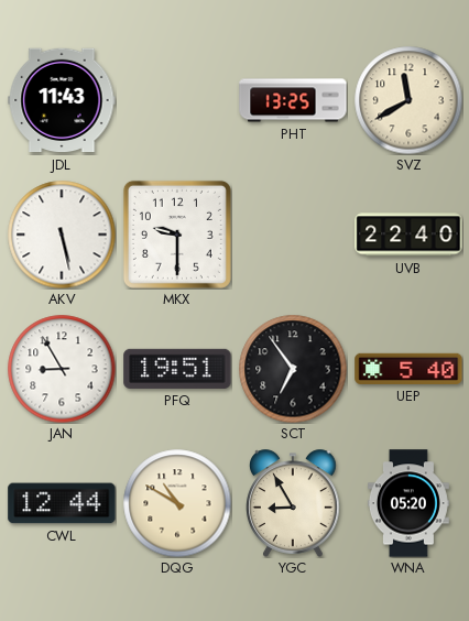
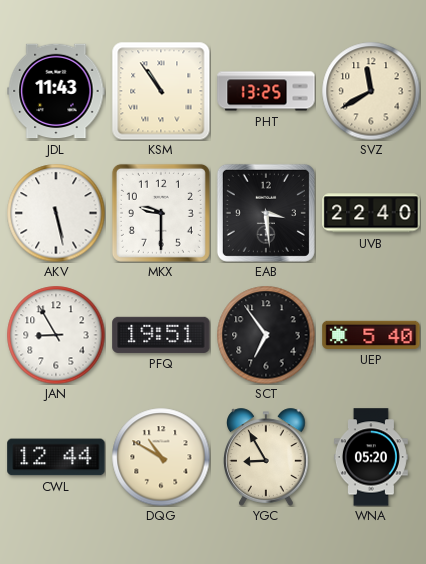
KSM: none -> 10:54
EAB: none -> 3:29
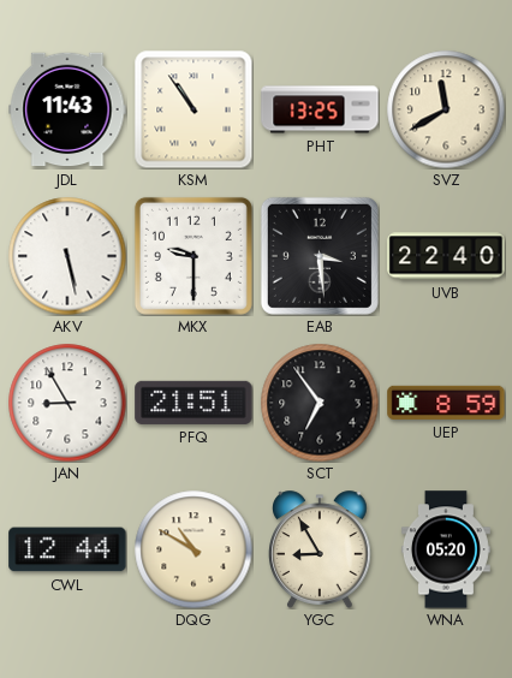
PFQ: 19:51 -> 21:51
UEP: 5:40 -> 8:59
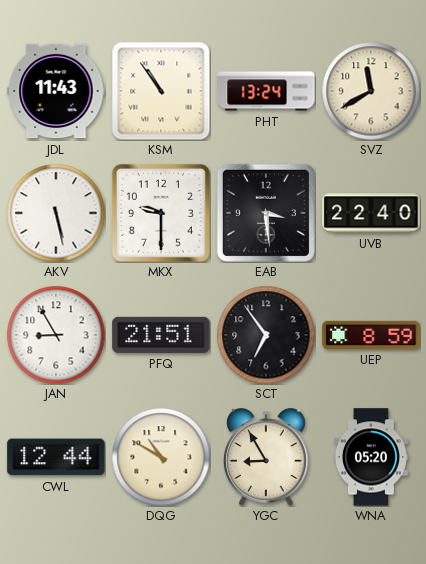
PHT: 13:25 -> 13:24
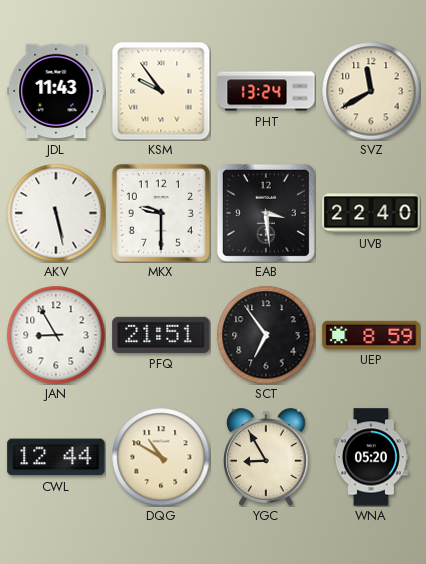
KSM: 10:54 -> 9:54
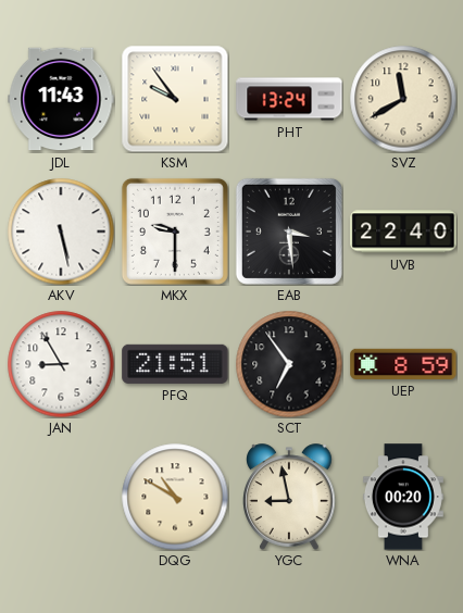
CWL: 12:44 -> none
YGC: 8:55 -> 8:58
WNA: 05:20 -> 00:20
